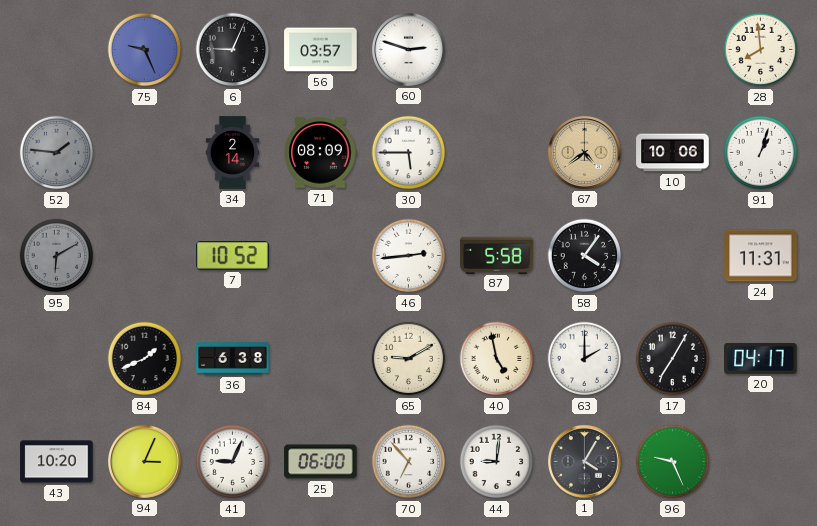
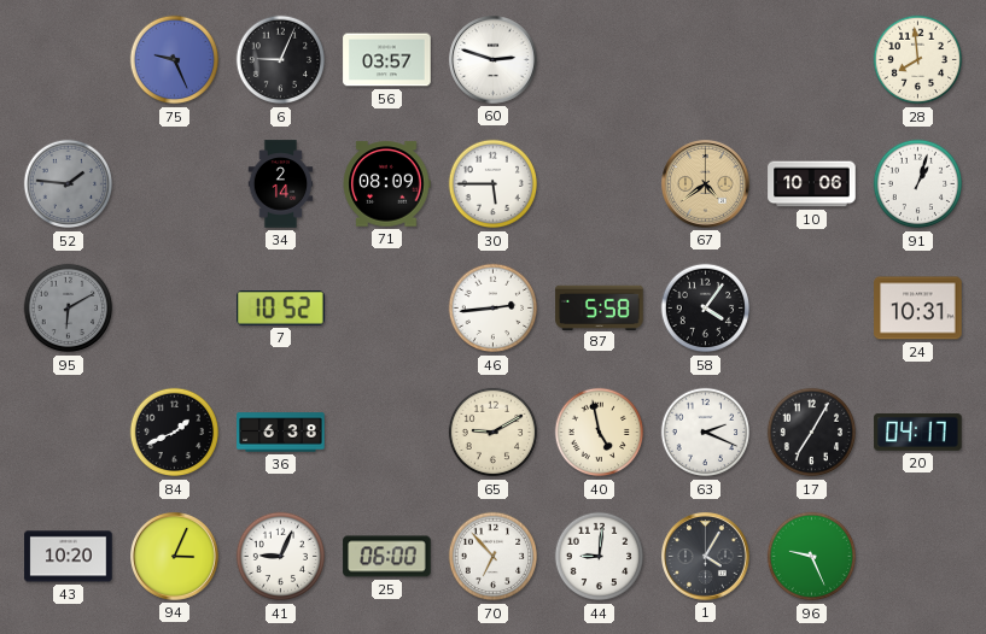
24: 11:31 -> 10:31
63: 2:00 -> 2:19
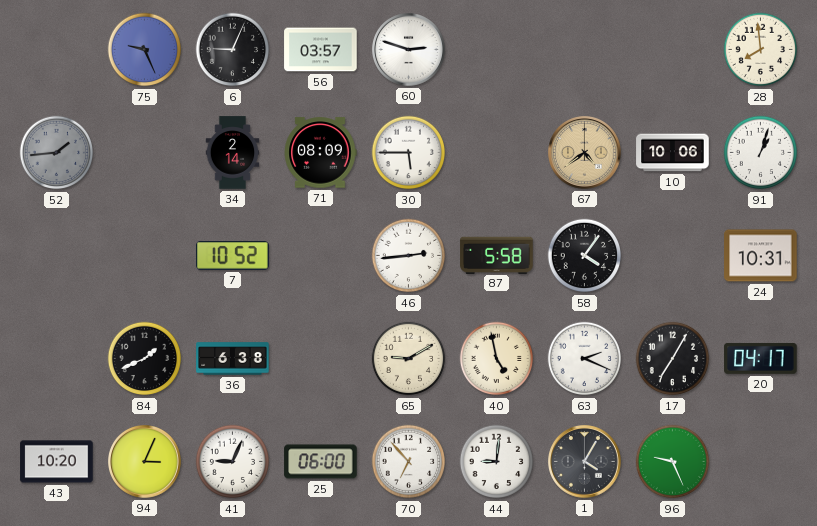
52: 1:46 -> 1:44
95: 6:10 -> none
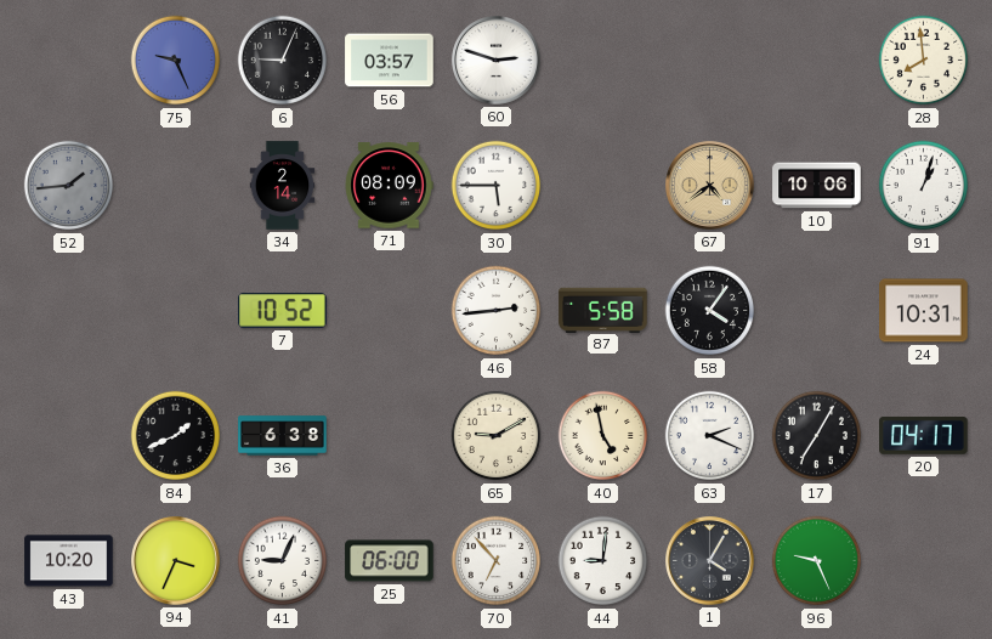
94: 3:04 -> 3:34
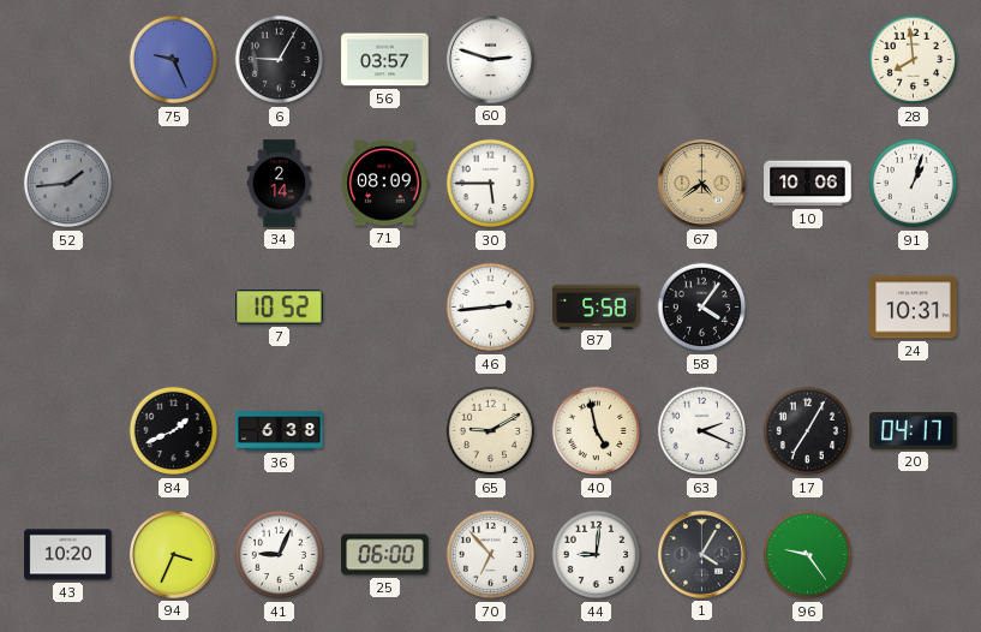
6: 9:04 -> 9:05
96: 9:26 -> 9:24
